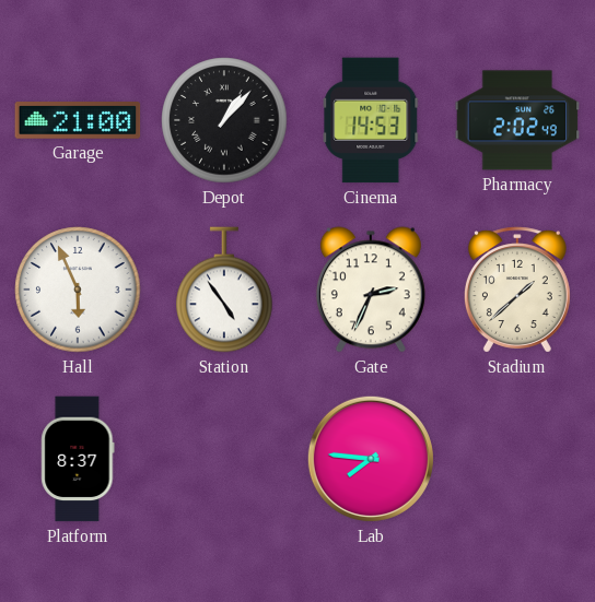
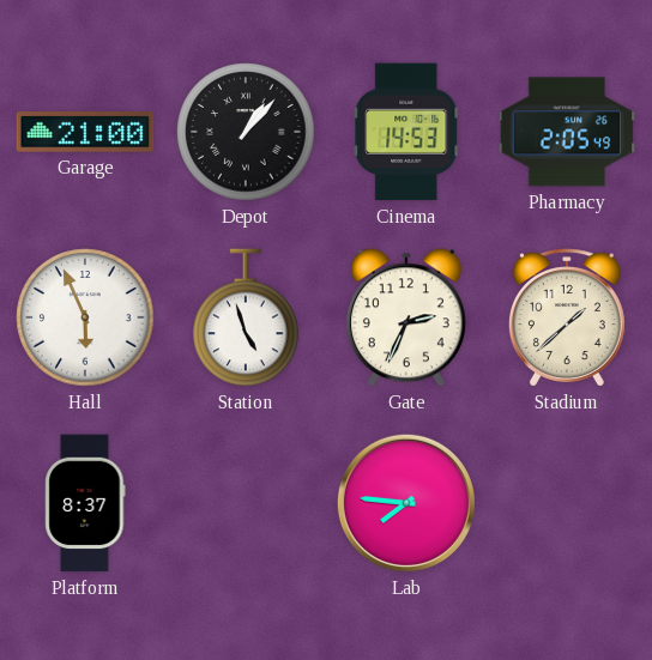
Pharmacy: 2:02 -> 2:05
Station: 4:54 -> 4:57
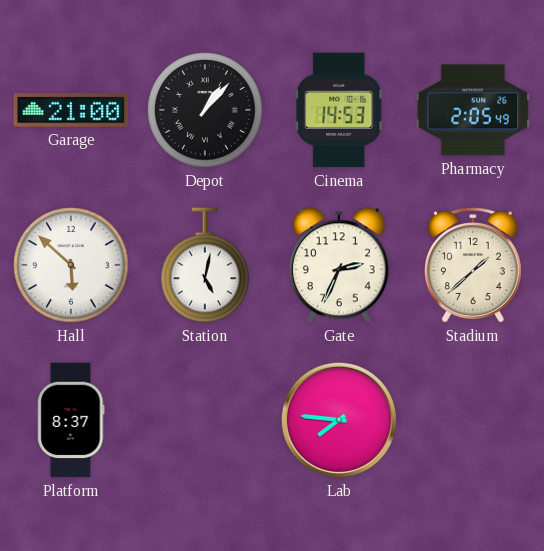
Hall: 5:56 -> 5:52
Station: 4:57 -> 5:02
